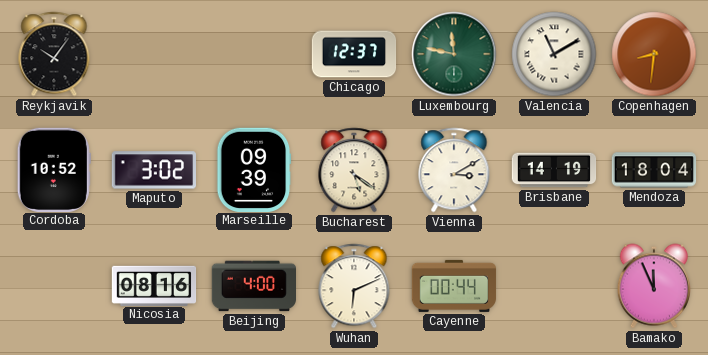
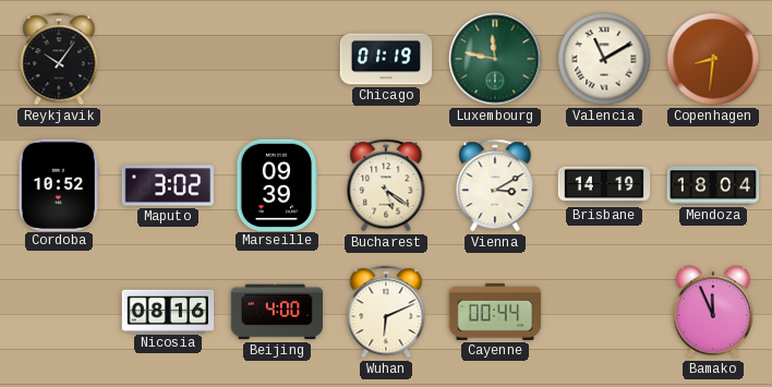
Chicago: 12:37 -> 01:19
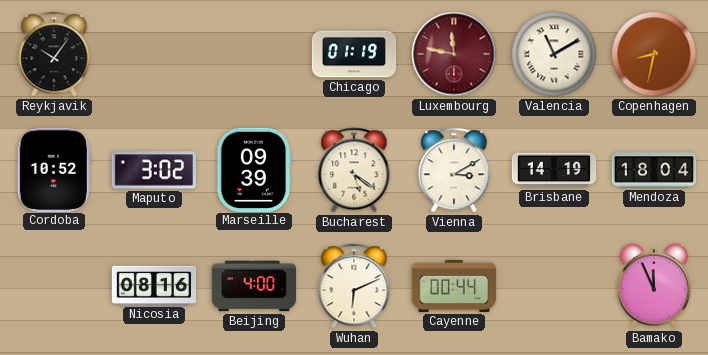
Luxembourg dial: green -> burgundy
Copenhagen: 8:31 -> 8:32
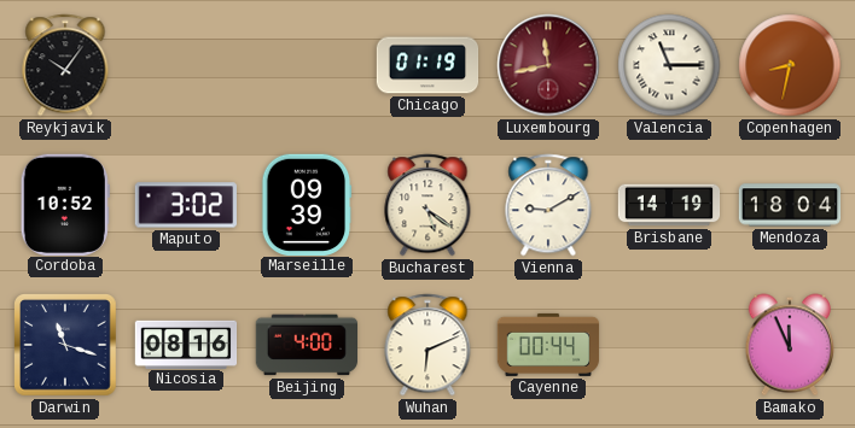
Luxembourg: 11:47 -> 11:43
Valencia: 11:10 -> 11:15
Vienna: 3:10 -> 9:10
Darwin: none -> 11:18
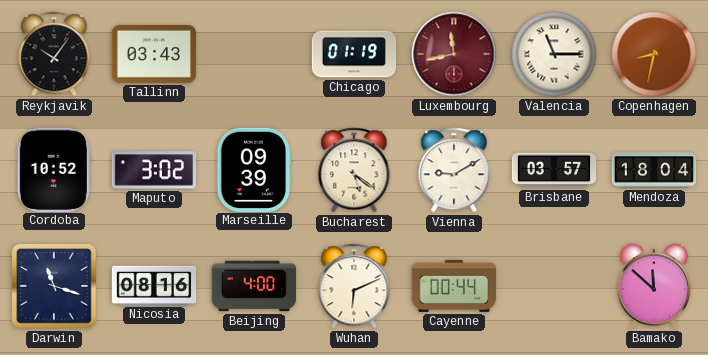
Tallinn: none -> 03:43
Brisbane: 14:19 -> 03:57
Bamako: 11:56 -> 11:52
